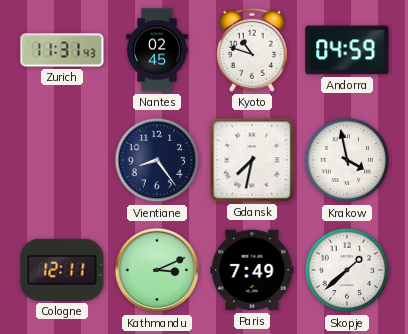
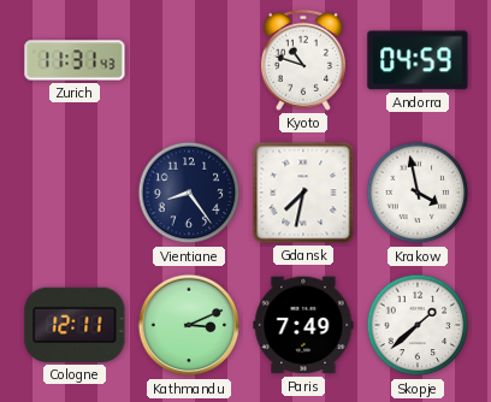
Nantes: 02:45 -> none
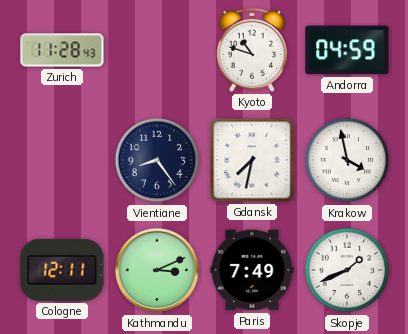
Zurich: 11:31 -> 11:28
Skopje: 1:38 -> 1:41
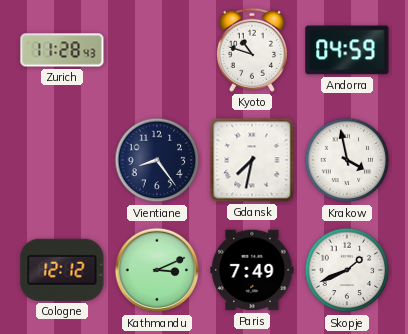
Cologne: 12:11 -> 12:12
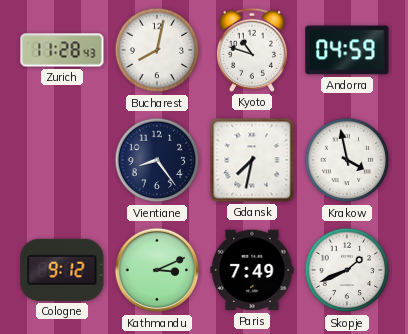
Bucharest: none -> 8:02
Cologne: 12:12 -> 9:12
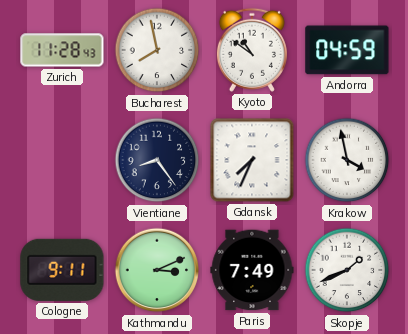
Bucharest: 8:02 -> 7:58
Kyoto: 10:48 -> 10:51
Gdansk: 7:32 -> 7:34
Cologne: 9:12 -> 9:11
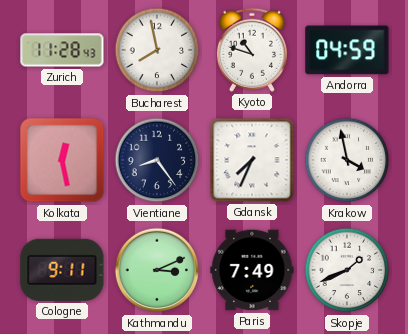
Kyoto: 10:51 -> 10:48
Kolkata: none -> 12:28
